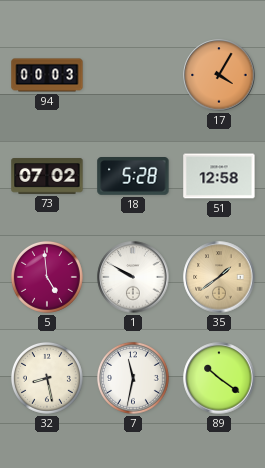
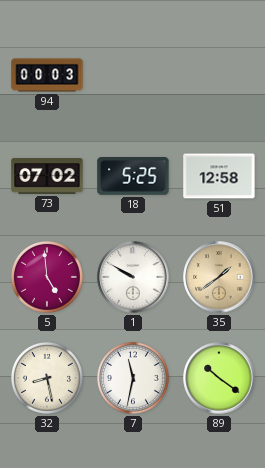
17: 4:05 -> none
18: 5:28 -> 5:25
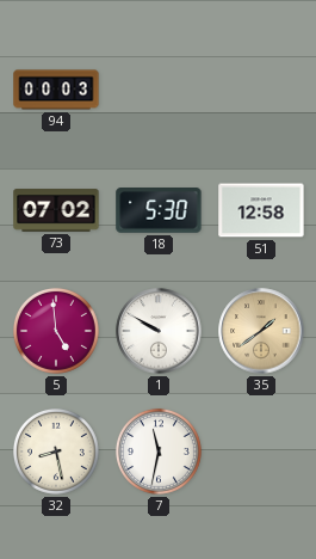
18: 5:25 -> 5:30
89: 10:21 -> none
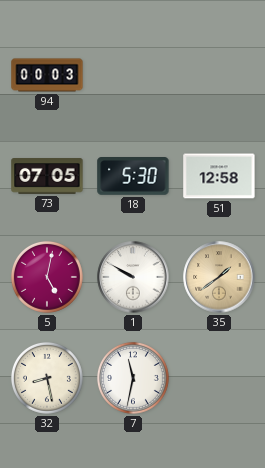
73: 07:02 -> 07:05
5: 4:59 -> 5:02
